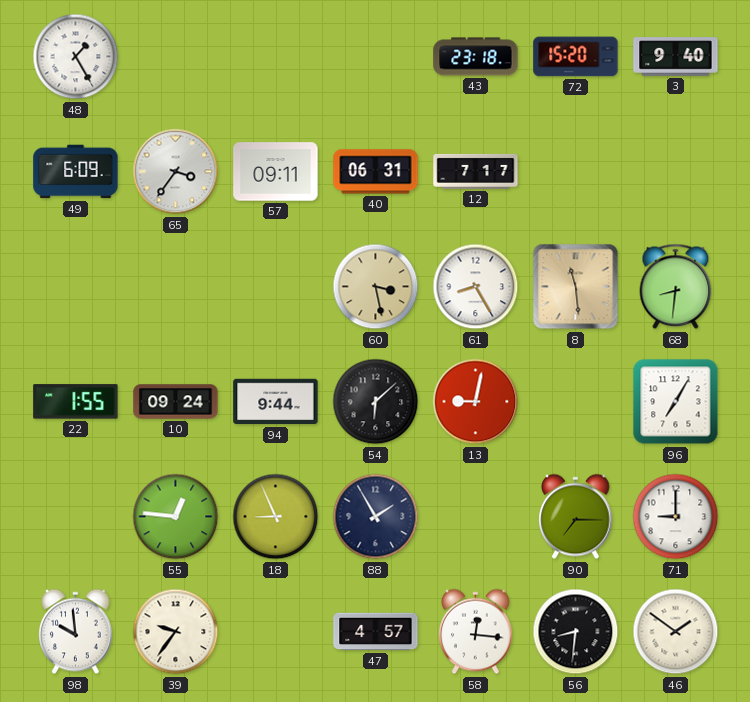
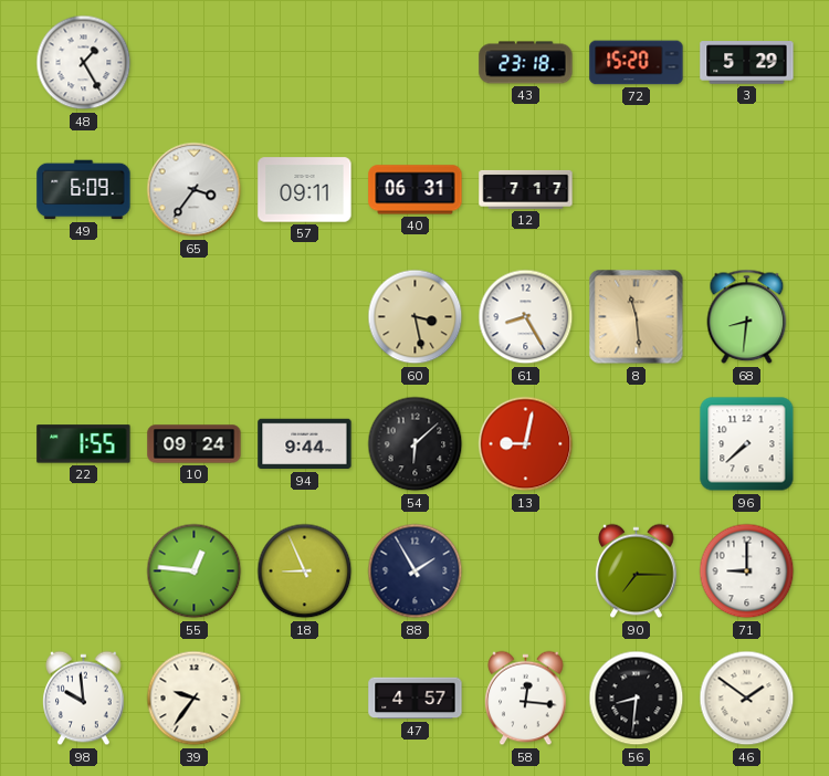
3: 9:40 -> 5:29
96: 7:05 -> 7:38
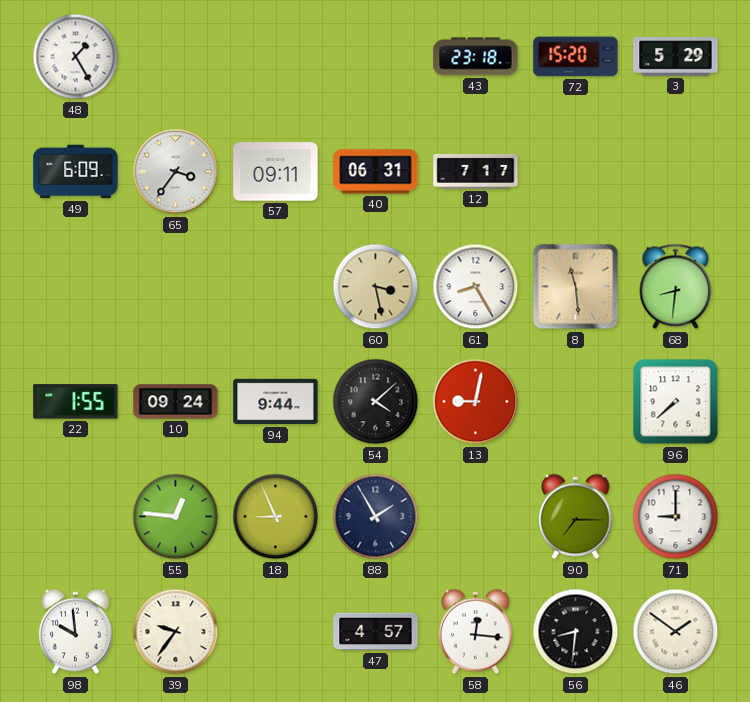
54: 6:08 -> 4:08
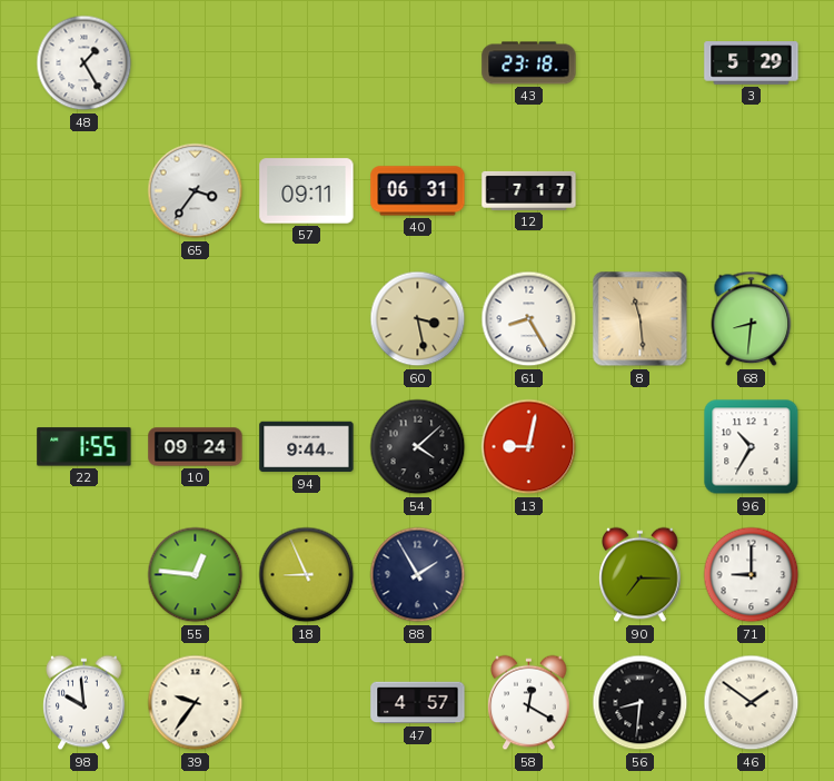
72: 15:20 -> none
49: 6:09 -> none
96: 7:38 -> 10:35
58: 12:16 -> 12:20
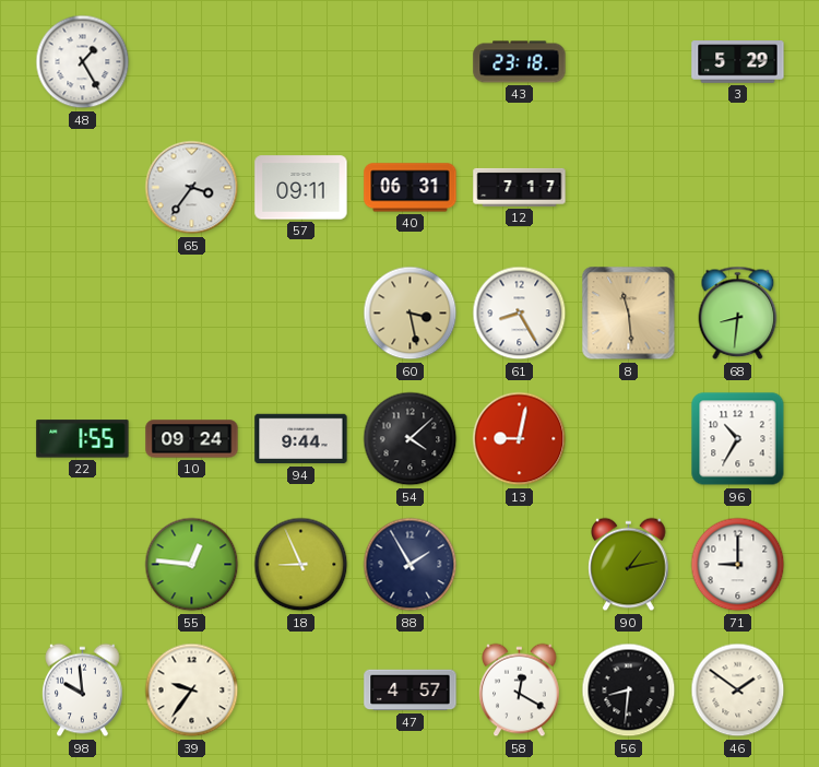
90: 7:15 -> 1:13
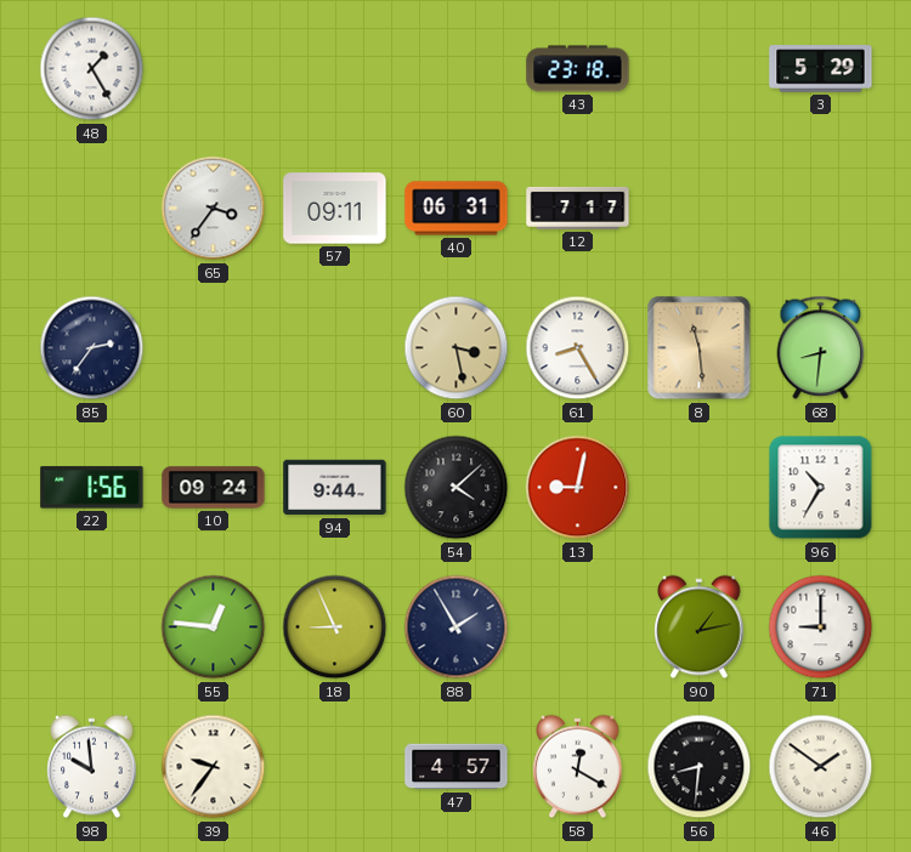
85: none -> 2:36
22: 1:55 -> 1:56
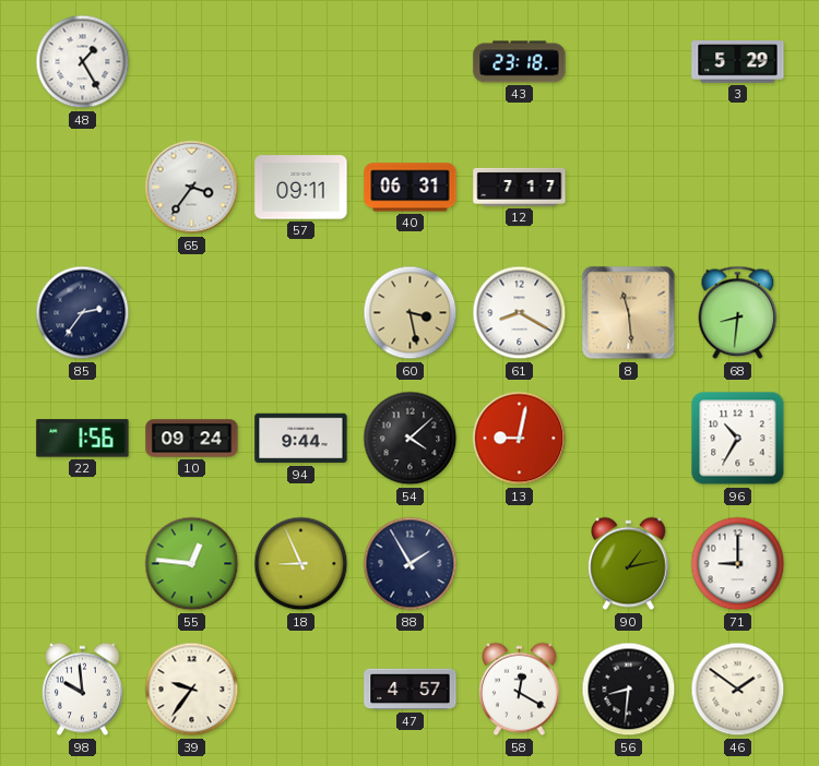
61: 8:25 -> 8:20
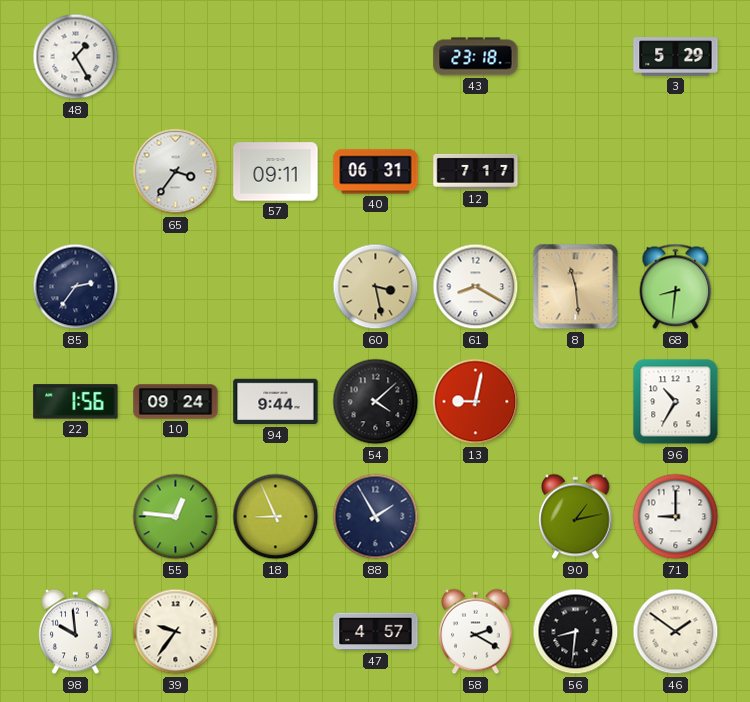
58: 12:20 -> 2:20
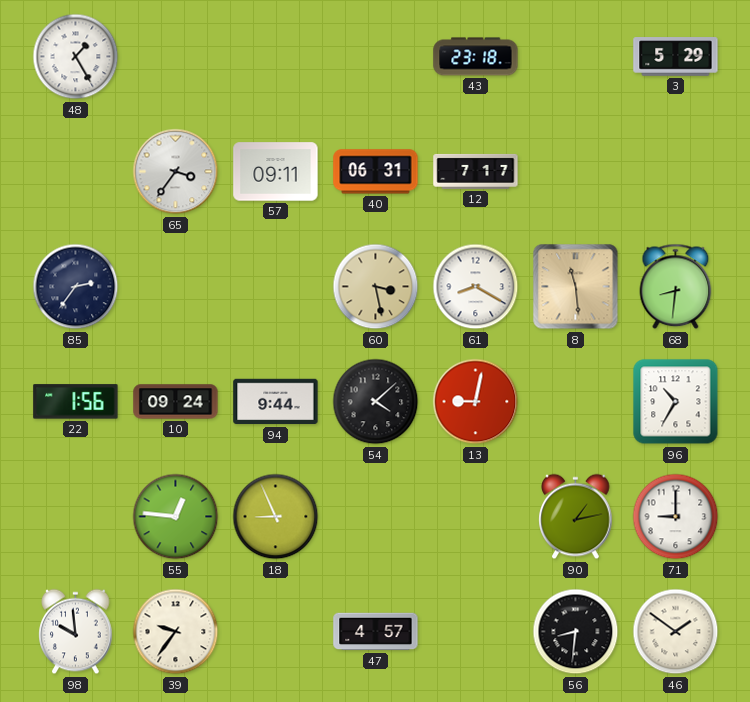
88: 1:55 -> none
58: 2:20 -> none
